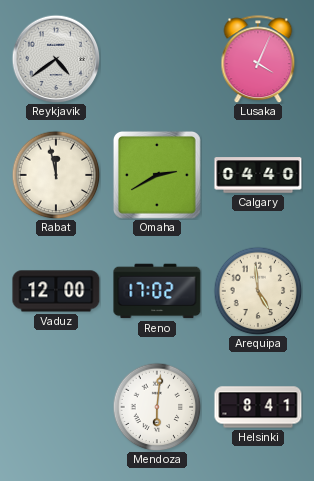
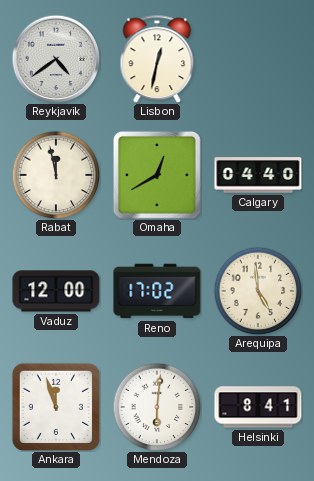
Lisbon: none -> 12:32
Lusaka: 4:04 -> none
Omaha: 2:40 -> 12:40
Ankara: none -> 11:57
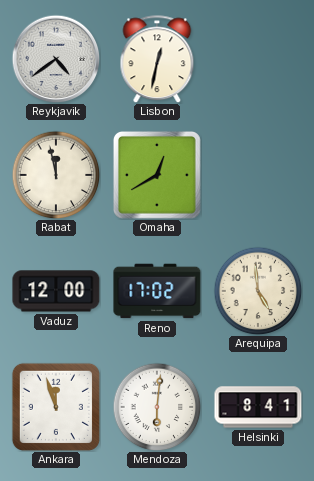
Calgary: 04:40 -> none
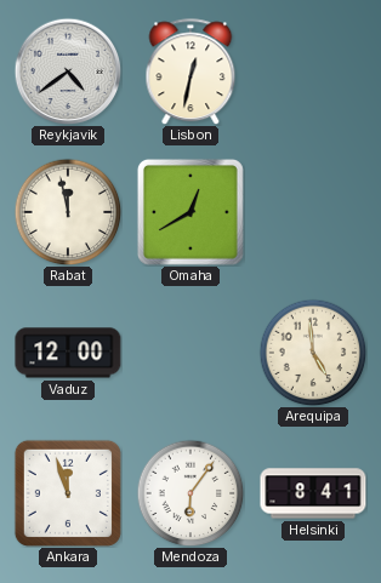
Reno: 17:02 -> none
Mendoza: 6:01 -> 6:06
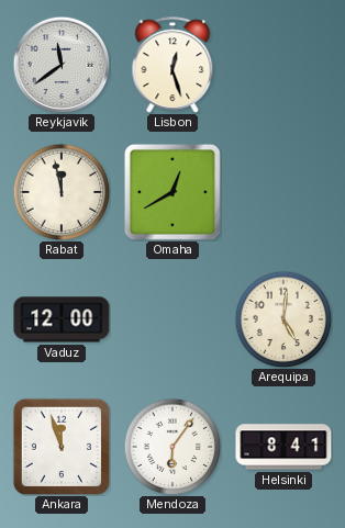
Reykjavik: 4:39 -> 11:39
Lisbon: 12:32 -> 12:27
Arequipa: 4:59 -> 5:01
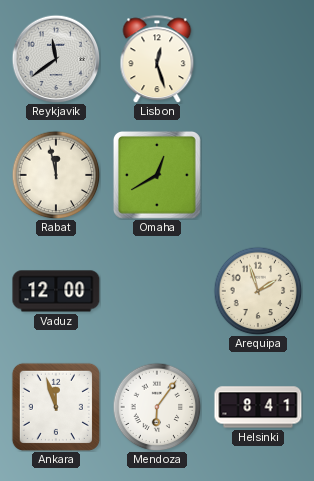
Arequipa: 5:01 -> 1:57
